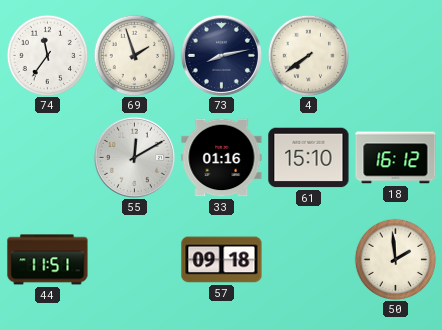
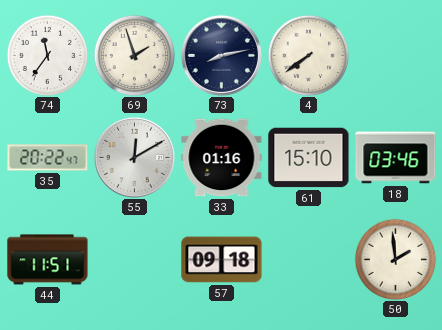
35: none -> 20:22
18: 16:12 -> 03:46
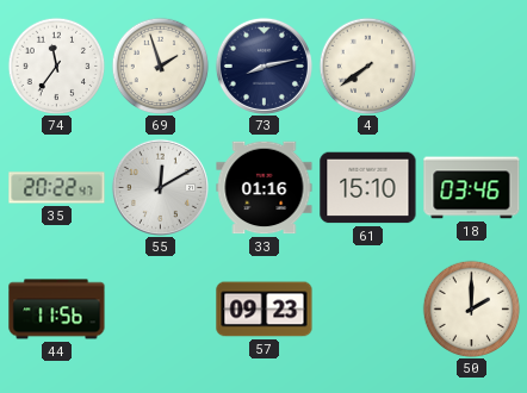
44: 11:51 -> 11:56
57: 09:18 -> 09:23
50: 1:59 -> 2:00
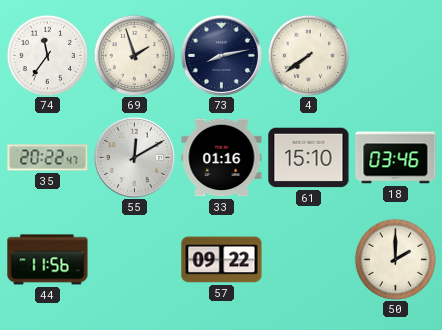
57: 09:23 -> 09:22
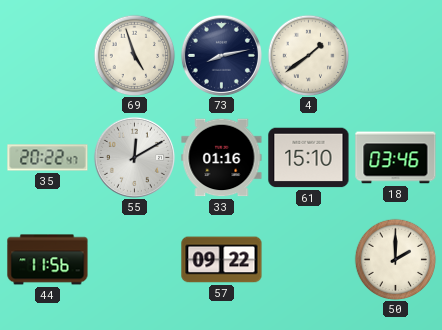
74: 11:36 -> none
69: 1:57 -> 4:57
4: 7:39 -> 1:39
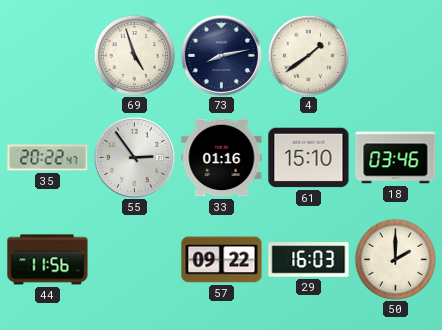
55: 12:10 -> 2:54
29: none -> 16:03
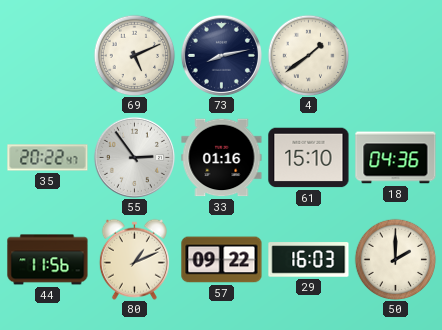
69: 4:57 -> 5:11
18: 03:46 -> 04:36
80: none -> 1:11
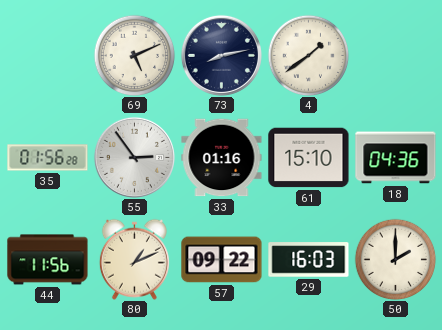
35: 20:22 -> 01:56
